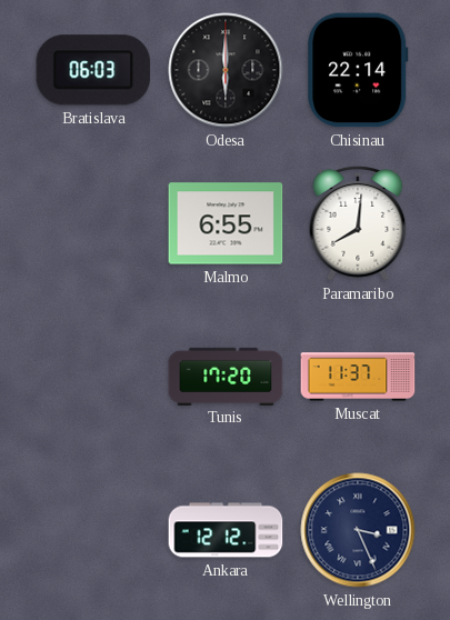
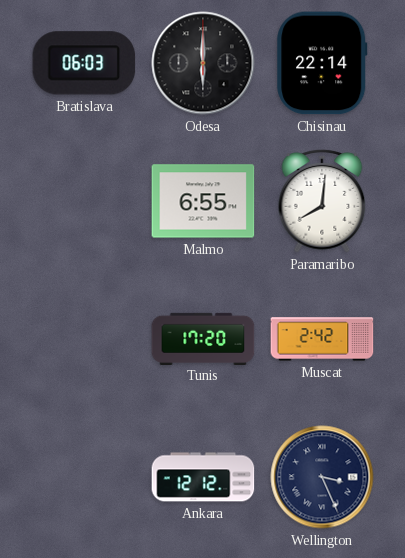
Muscat: 11:37 -> 2:42
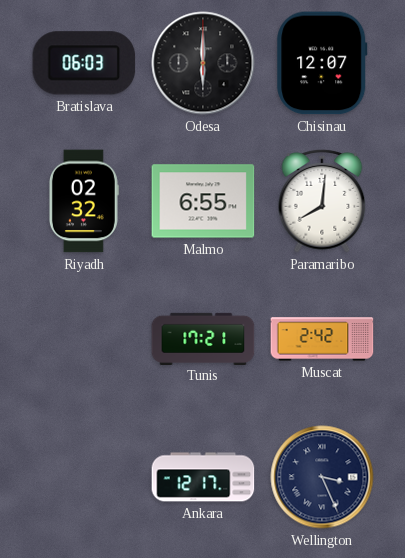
Chisinau: 22:14 -> 12:07
Riyadh: none -> 02:32
Tunis: 17:20 -> 17:21
Ankara: 12:12 -> 12:17
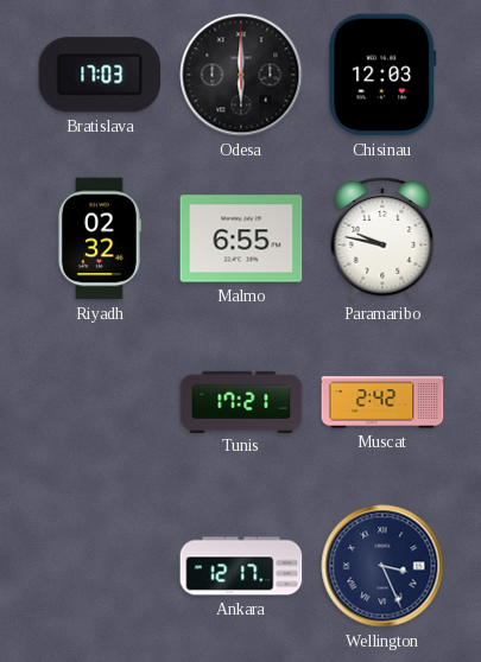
Bratislava: 06:03 -> 17:03
Chisinau: 12:07 -> 12:03
Paramaribo: 8:01 -> 9:47
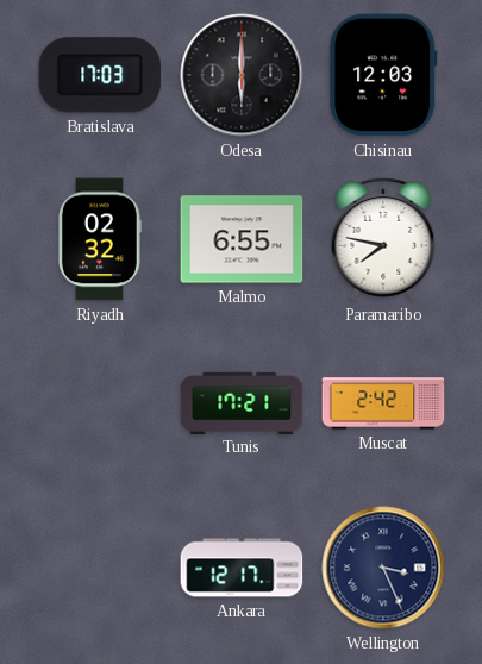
Paramaribo: 9:47 -> 7:47
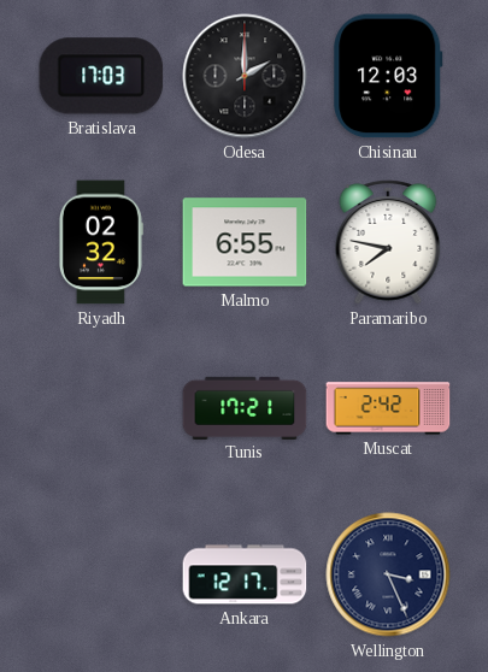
Odesa: 6:00 -> 2:00
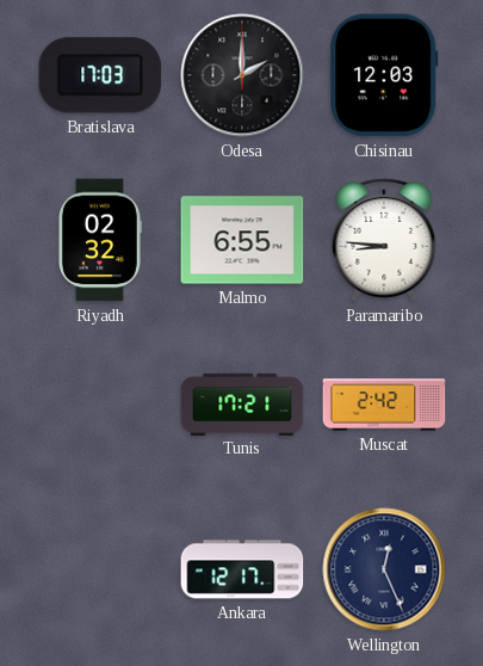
Paramaribo: 7:47 -> 8:46
Wellington: 3:26 -> 12:26
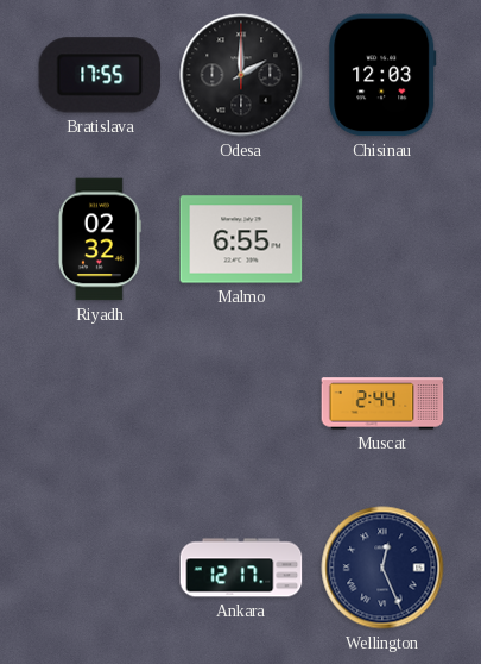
Bratislava: 17:03 -> 17:55
Paramaribo: 8:46 -> none
Tunis: 17:21 -> none
Muscat: 2:42 -> 2:44
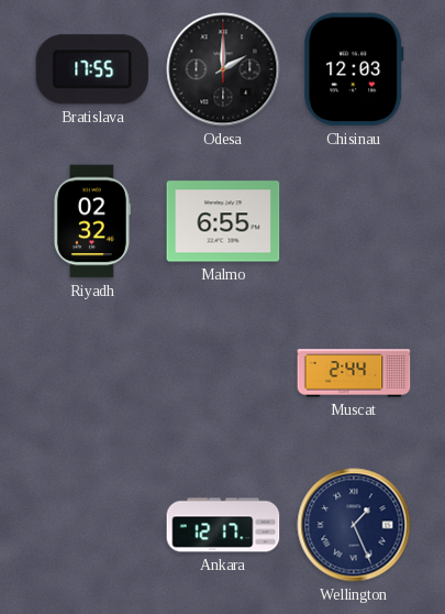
Wellington: 12:26 -> 1:26
